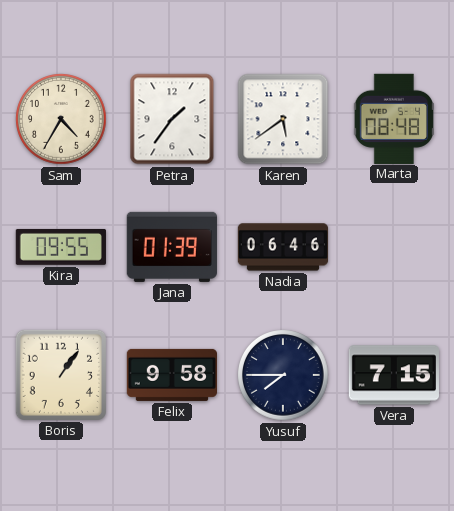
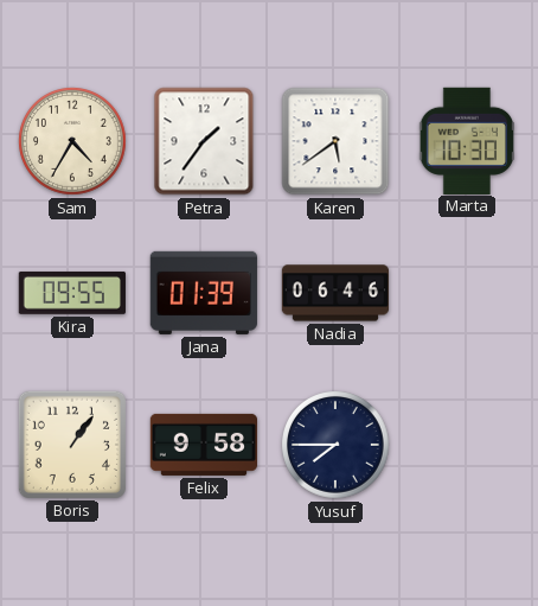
Marta: 08:48 -> 10:30
Vera: 7:15 -> none
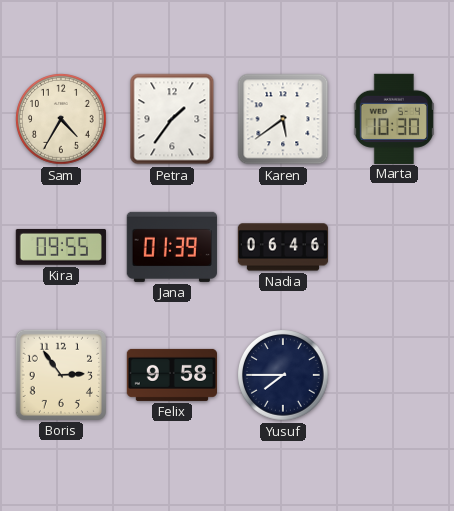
Boris: 1:06 -> 2:54
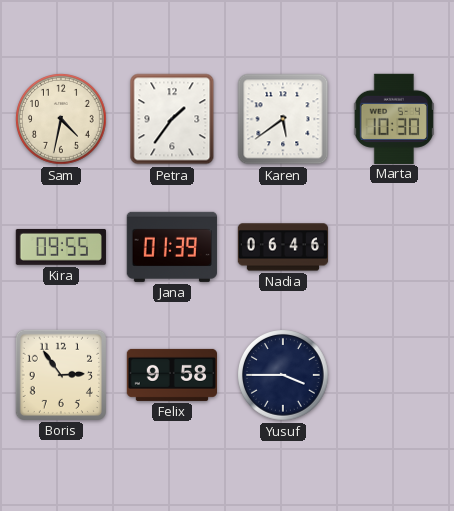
Sam: 4:35 -> 4:32
Yusuf: 7:45 -> 3:45
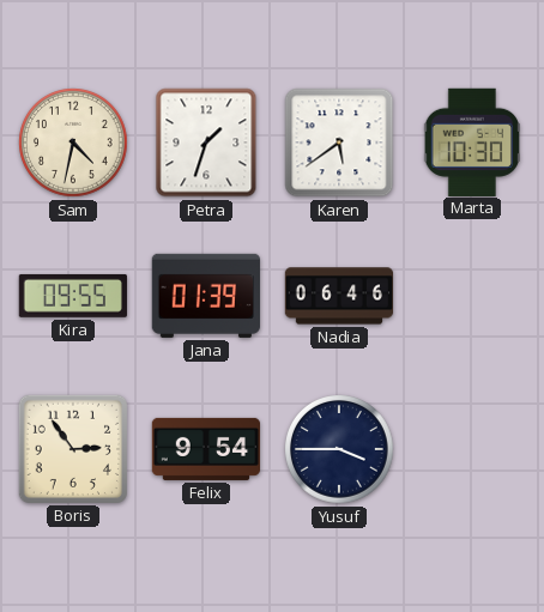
Petra: 1:36 -> 1:33
Felix: 9:58 -> 9:54
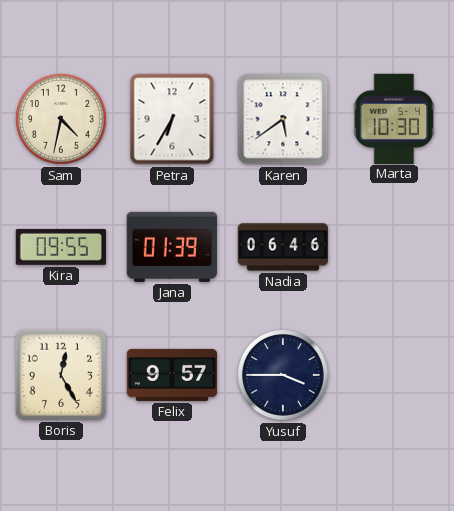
Petra: 1:33 -> 6:35
Boris: 2:54 -> 12:25
Felix: 9:54 -> 9:57
